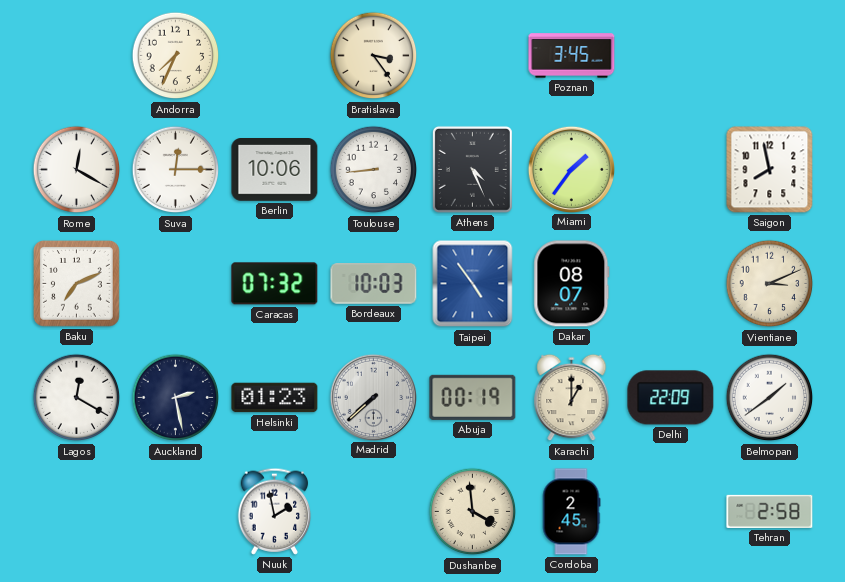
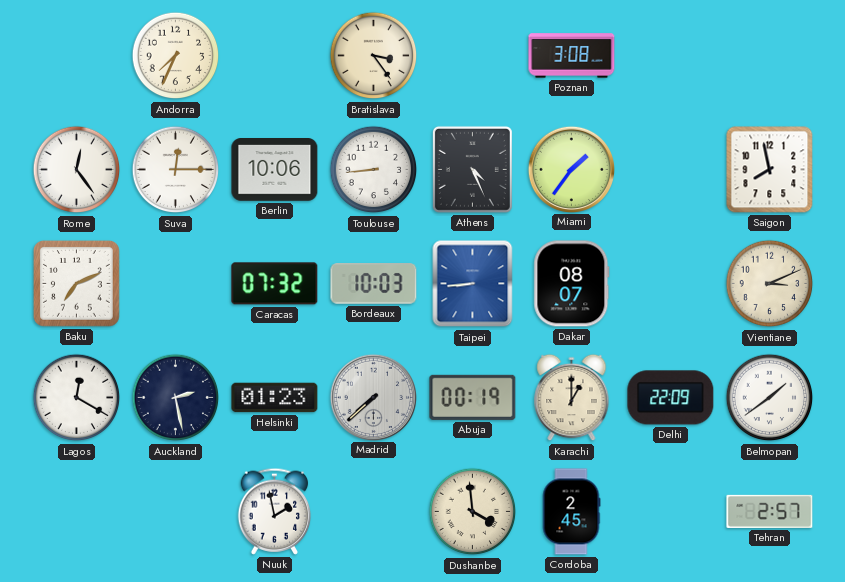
Poznan: 3:45 -> 3:08
Rome: 12:20 -> 12:24
Taipei: 4:54 -> 8:44
Tehran: 2:58 -> 2:57
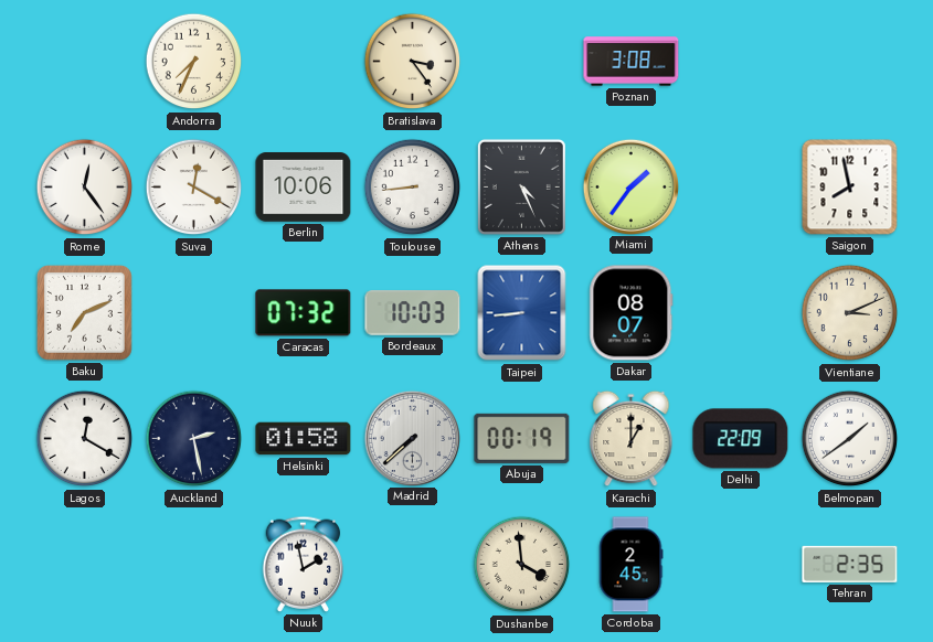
Suva: 12:15 -> 12:20
Helsinki: 01:23 -> 01:58
Tehran: 2:57 -> 2:35
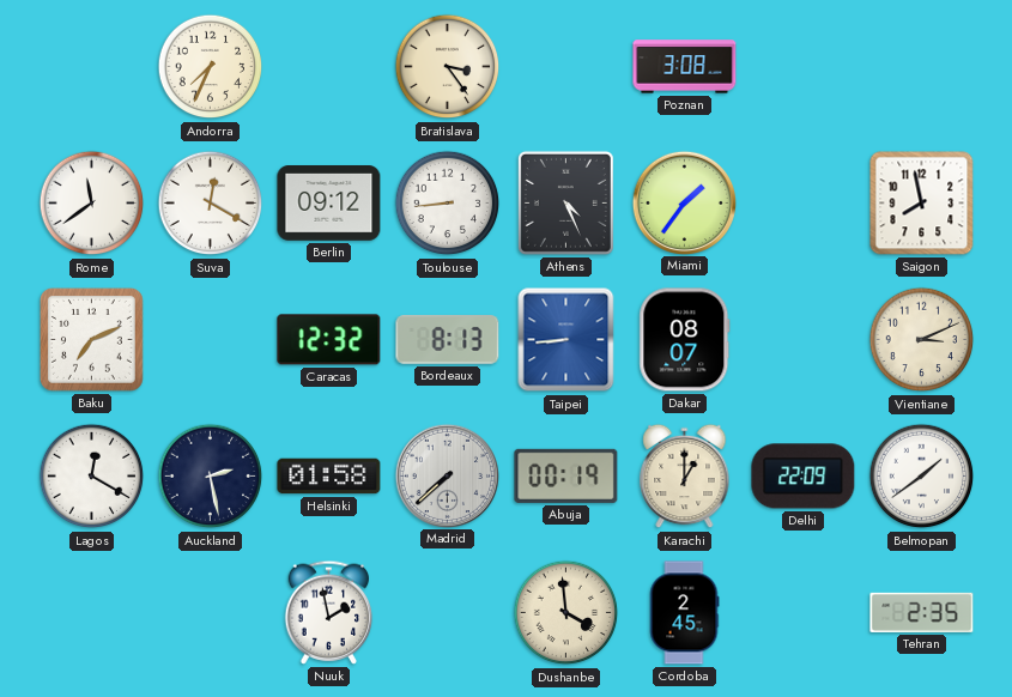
Rome: 12:24 -> 11:39
Berlin: 10:06 -> 09:12
Caracas: 07:32 -> 12:32
Bordeaux: 10:03 -> 8:13
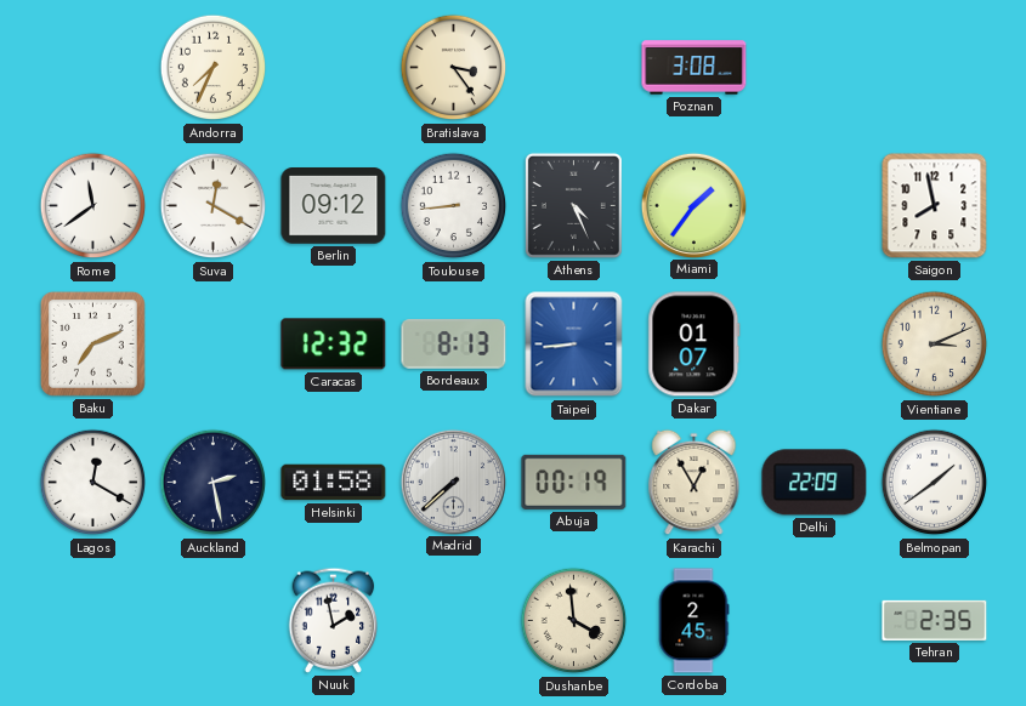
Dakar: 08:07 -> 01:07
Karachi: 1:00 -> 12:55
